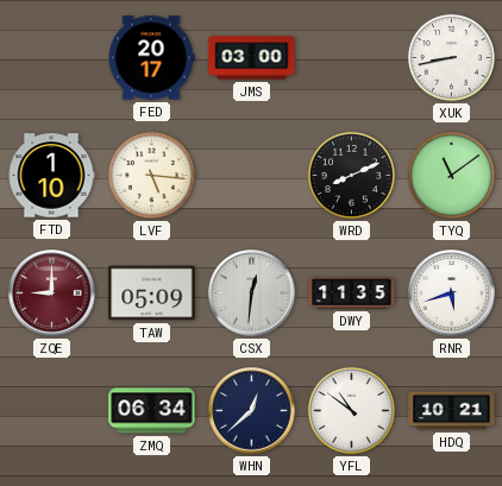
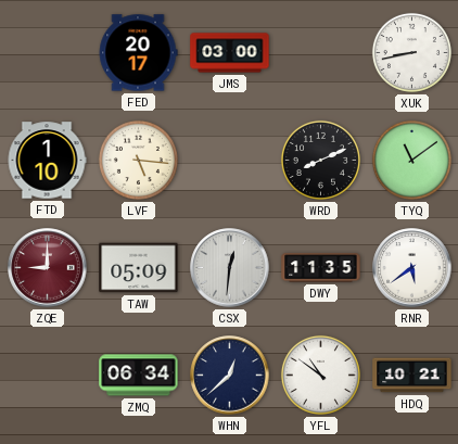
RNR: 5:42 -> 5:39
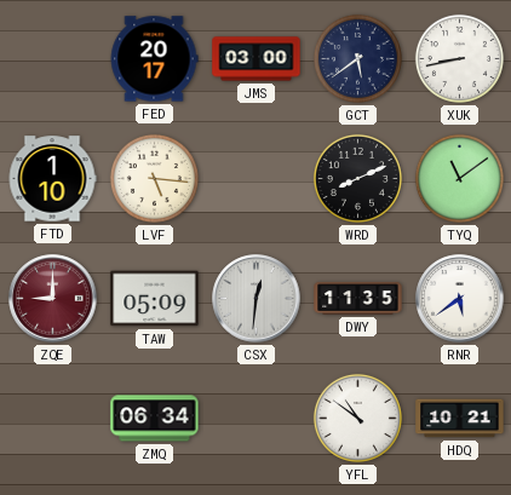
GCT: none -> 5:39
WHN: 12:38 -> none
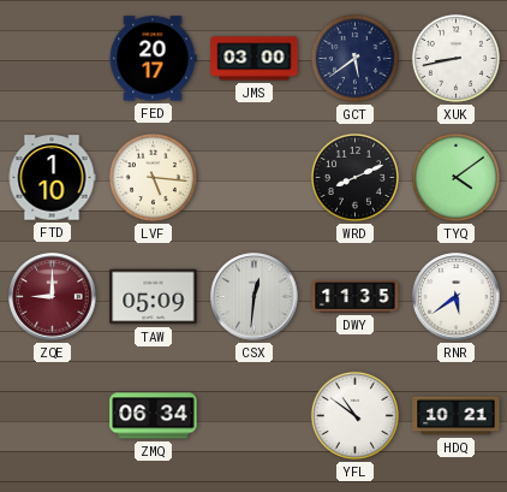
TYQ: 11:09 -> 4:09
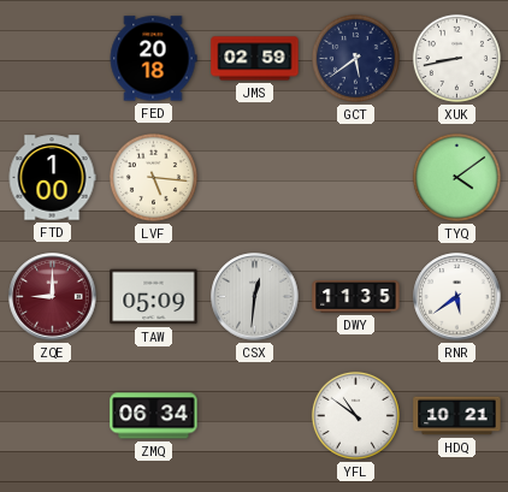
FED: 20:17 -> 20:18
JMS: 03:00 -> 02:59
FTD: 1:10 -> 1:00
WRD: 8:11 -> none
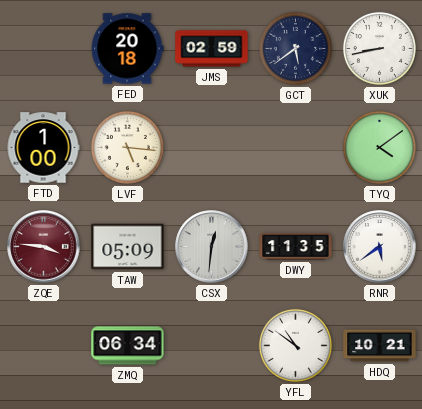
ZQE: 9:00 -> 3:46
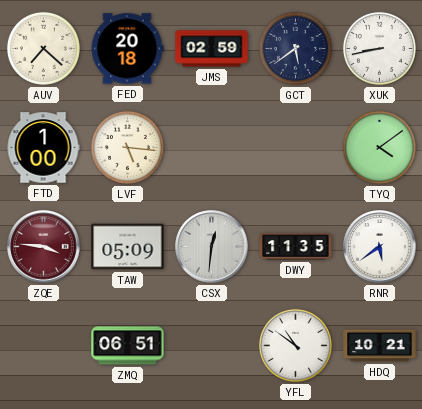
AUV: none -> 7:22
ZMQ: 06:34 -> 06:51
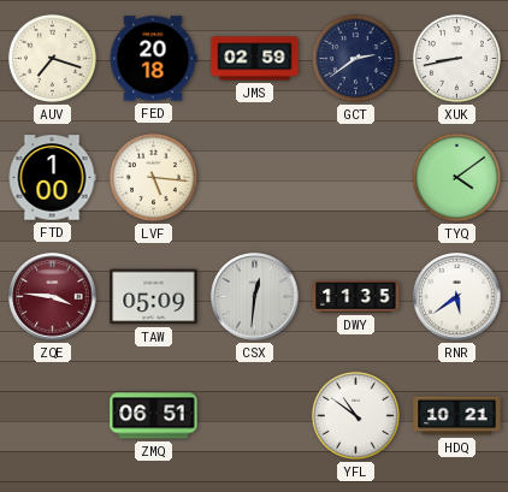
AUV: 7:22 -> 7:18
GCT: 5:39 -> 2:39
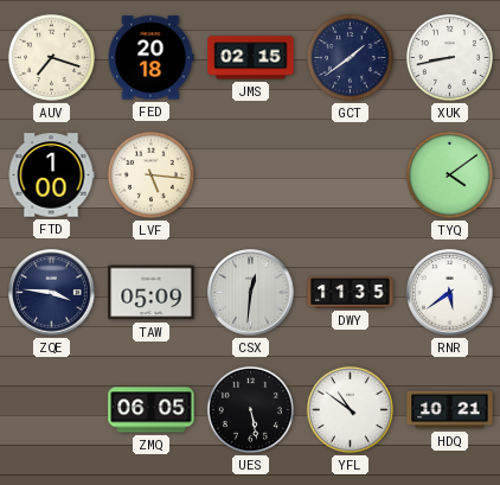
JMS: 02:59 -> 02:15
GCT: 2:39 -> 1:39
ZQE dial: burgundy -> navy
ZMQ: 06:51 -> 06:05
UES: none -> 5:28
